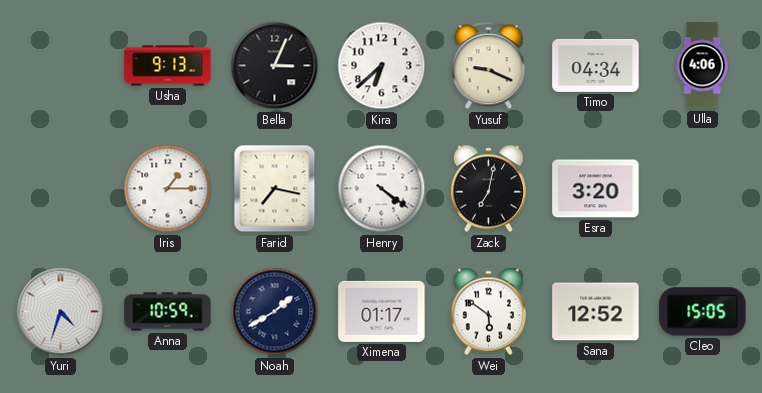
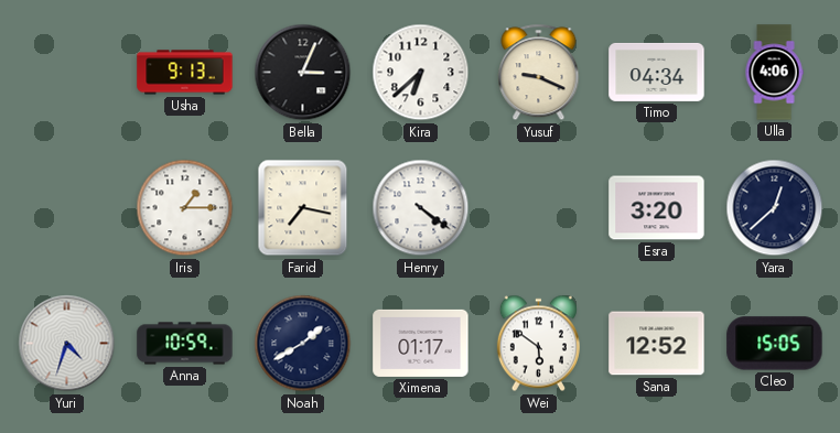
Zack: 7:02 -> none
Yara: none -> 12:38
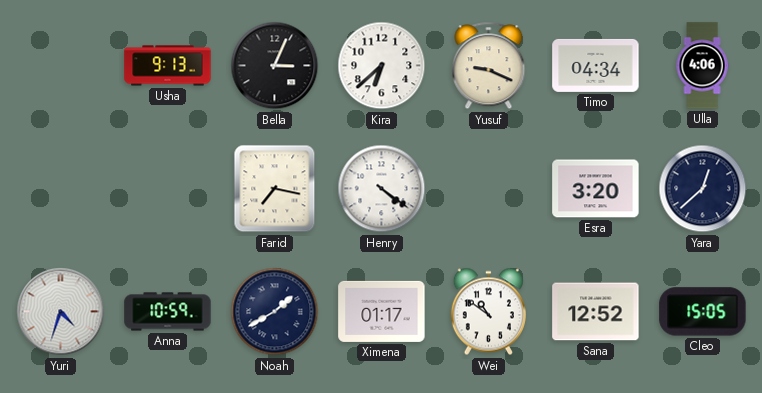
Iris: 1:15 -> none
Wei: 5:51 -> 10:51
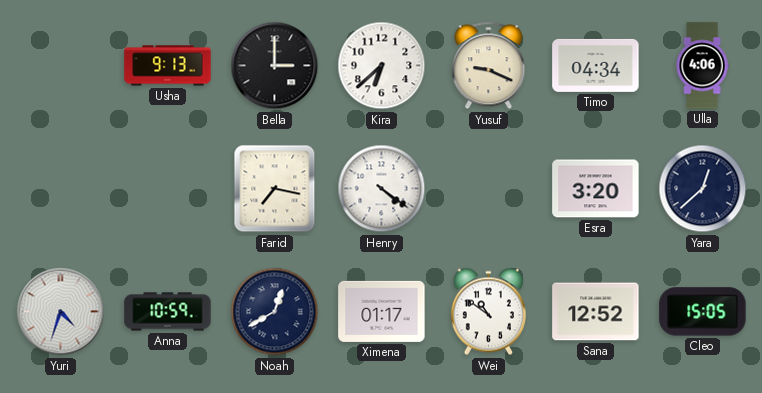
Bella: 3:04 -> 3:00
Noah: 1:40 -> 12:40
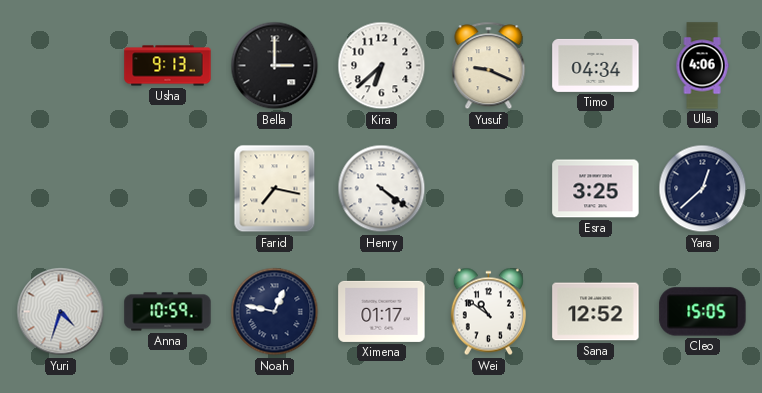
Esra: 3:20 -> 3:25
Noah: 12:40 -> 12:47
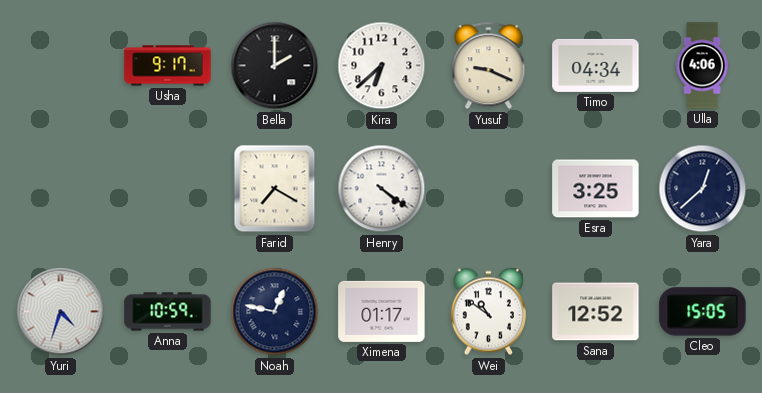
Usha: 9:13 -> 9:17
Bella: 3:00 -> 2:00
Farid: 7:17 -> 7:20
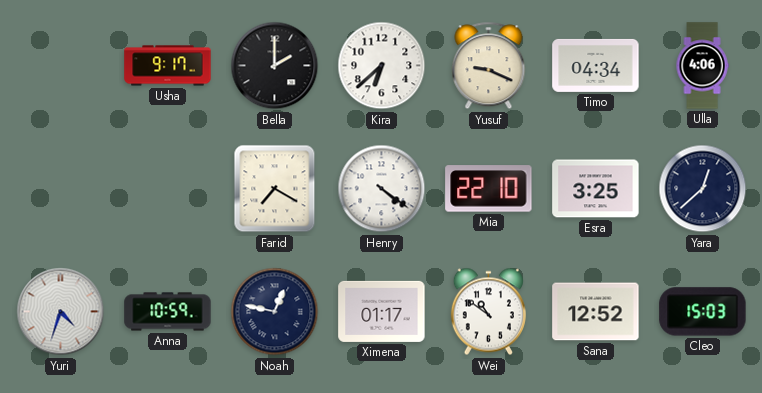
Mia: none -> 22:10
Cleo: 15:05 -> 15:03
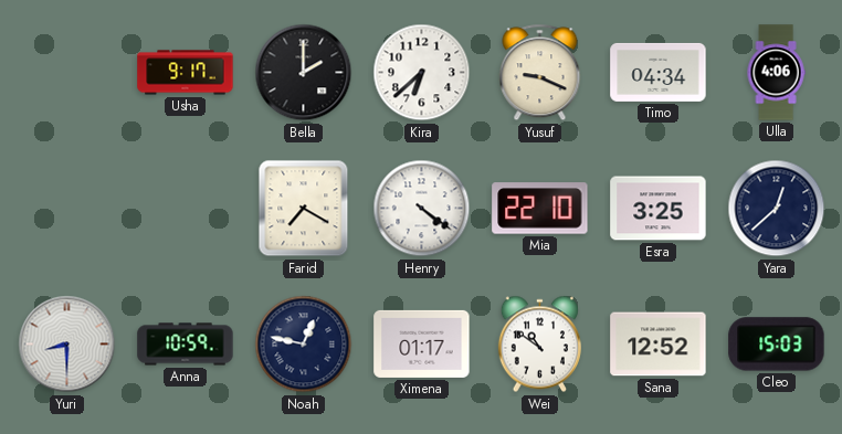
Yuri: 4:33 -> 8:30
